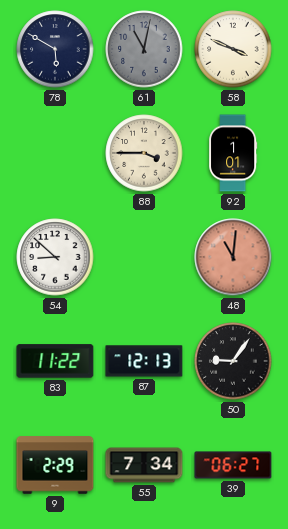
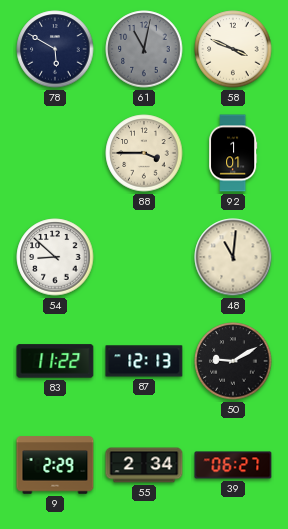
48 dial: salmon -> cream
50: 9:06 -> 9:10
55: 7:34 -> 2:34
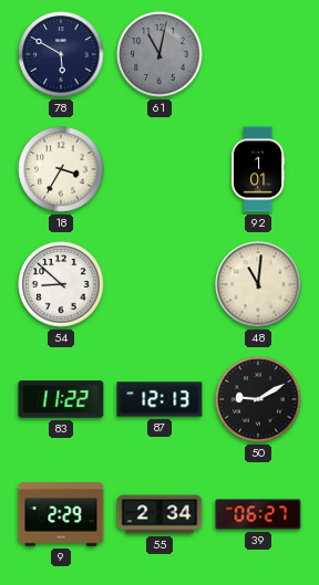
58: 3:49 -> none
18: none -> 3:35
88: 3:45 -> none
